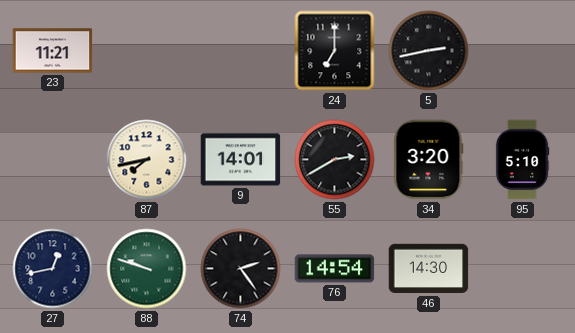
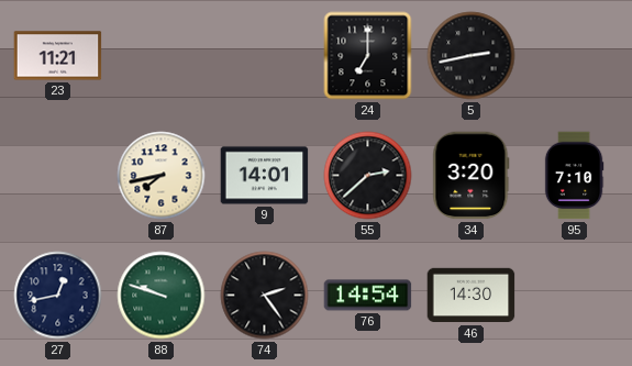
55: 2:40 -> 2:38
95: 5:10 -> 7:10
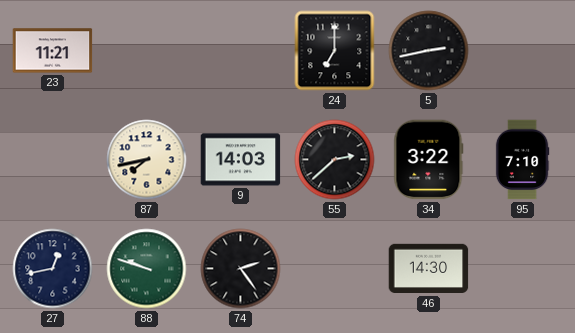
9: 14:01 -> 14:03
34: 3:20 -> 3:22
76: 14:54 -> none
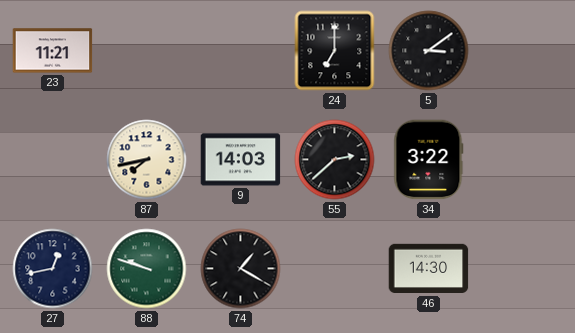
5: 2:43 -> 3:09
95: 7:10 -> none
74: 2:24 -> 1:20
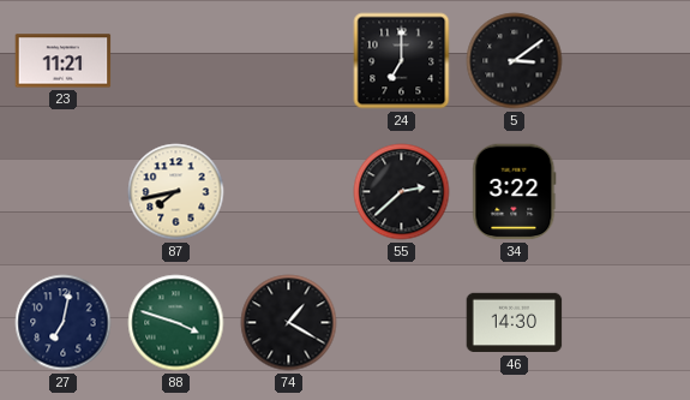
9: 14:03 -> none
27: 12:43 -> 7:02
88: 9:48 -> 3:48
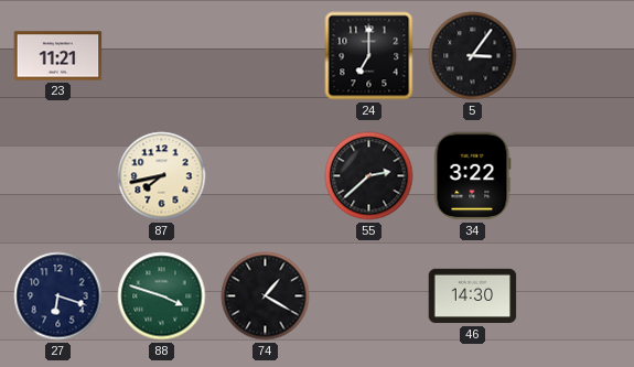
5: 3:09 -> 3:06
27: 7:02 -> 6:18
